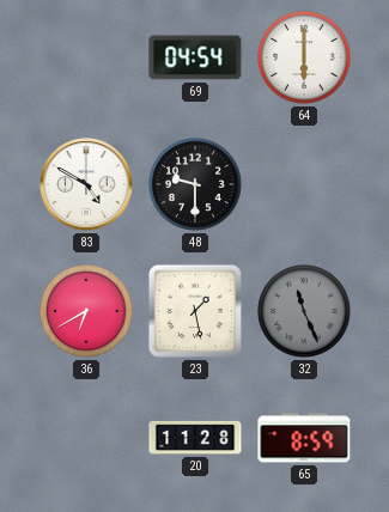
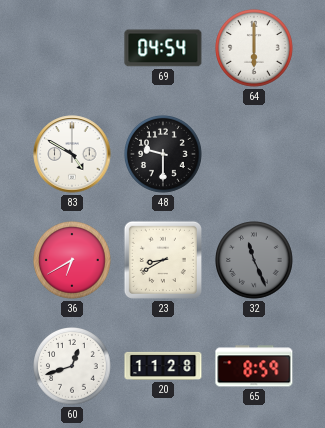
23: 1:28 -> 8:40
60: none -> 12:42
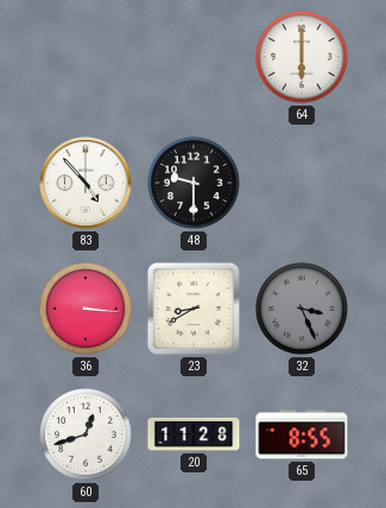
69: 04:54 -> none
83: 4:50 -> 4:53
36: 6:40 -> 3:16
32: 11:26 -> 3:26
65: 8:59 -> 8:55
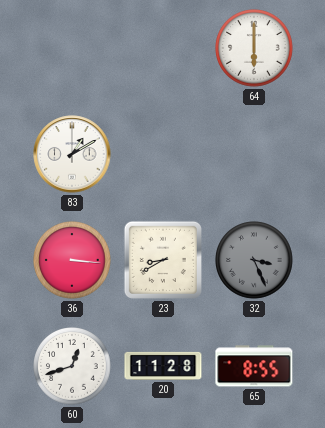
83: 4:53 -> 1:10
48: 9:30 -> none
